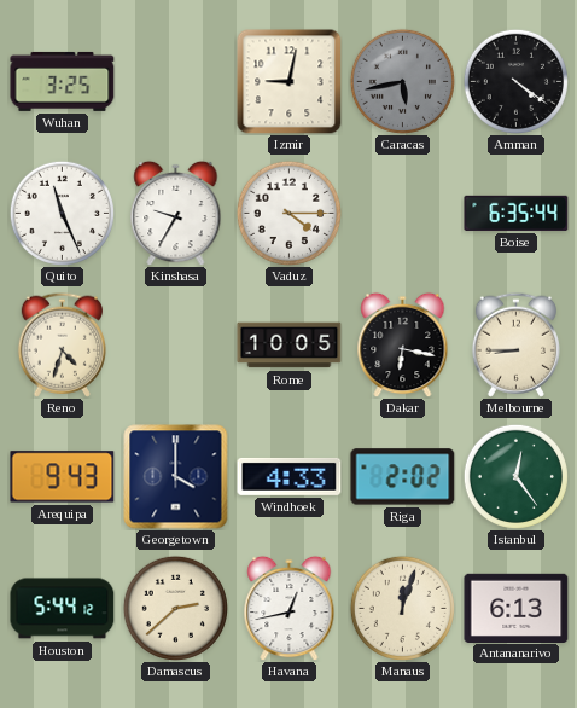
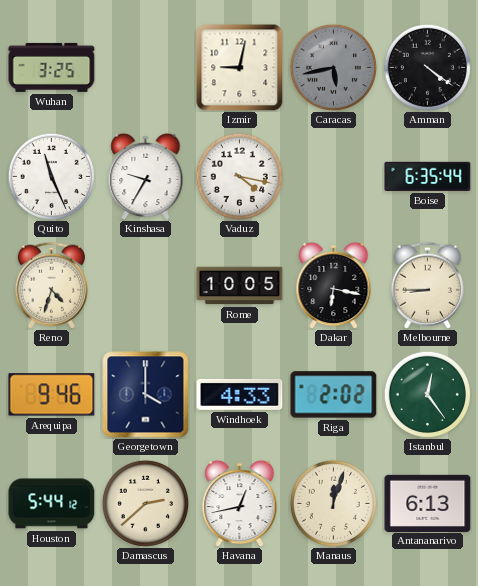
Vaduz: 4:15 -> 4:17
Arequipa: 9:43 -> 9:46
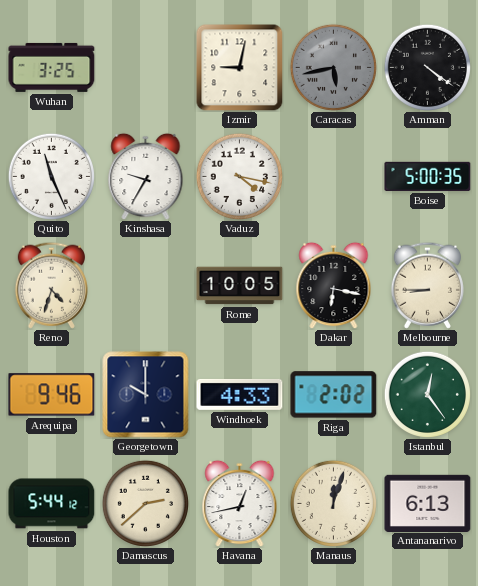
Boise: 6:35 -> 5:00
Georgetown: 4:00 -> 10:00
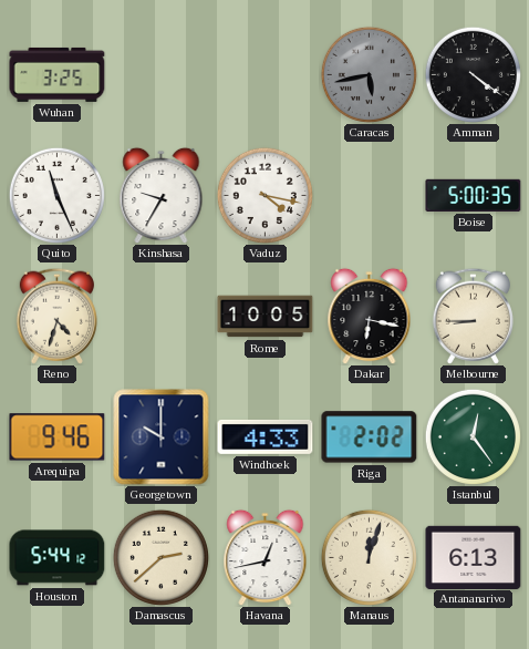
Izmir: 9:02 -> none
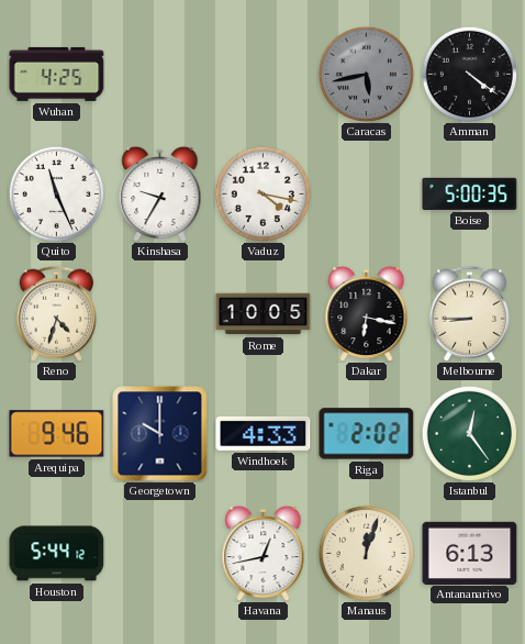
Wuhan: 3:25 -> 4:25
Damascus: 2:38 -> none
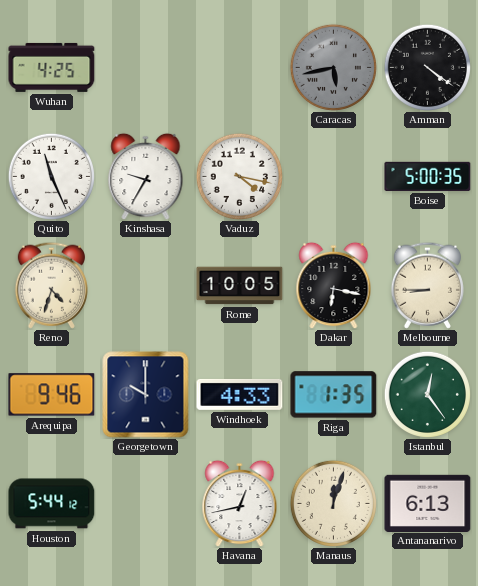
Riga: 2:02 -> 1:35
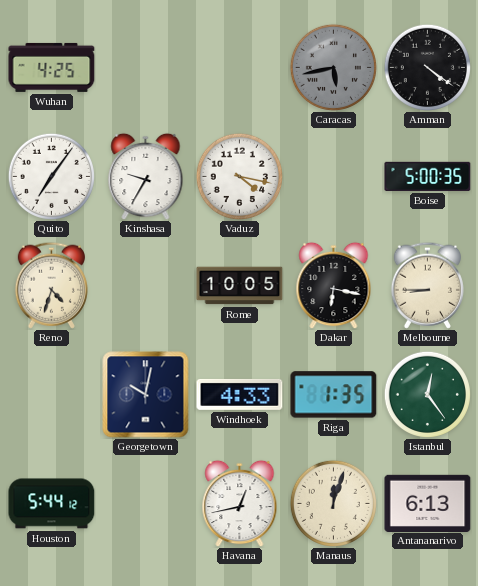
Quito: 11:26 -> 7:06
Arequipa: 9:46 -> none
Georgetown: 10:00 -> 10:02
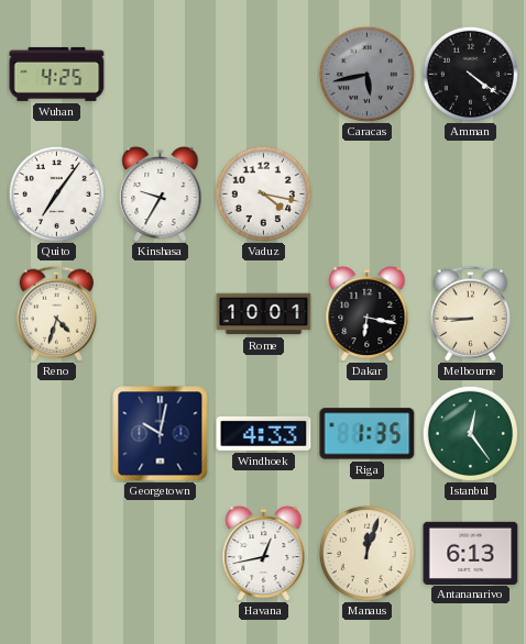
Boise: 5:00 -> none
Rome: 10:05 -> 10:01
Houston: 5:44 -> none
